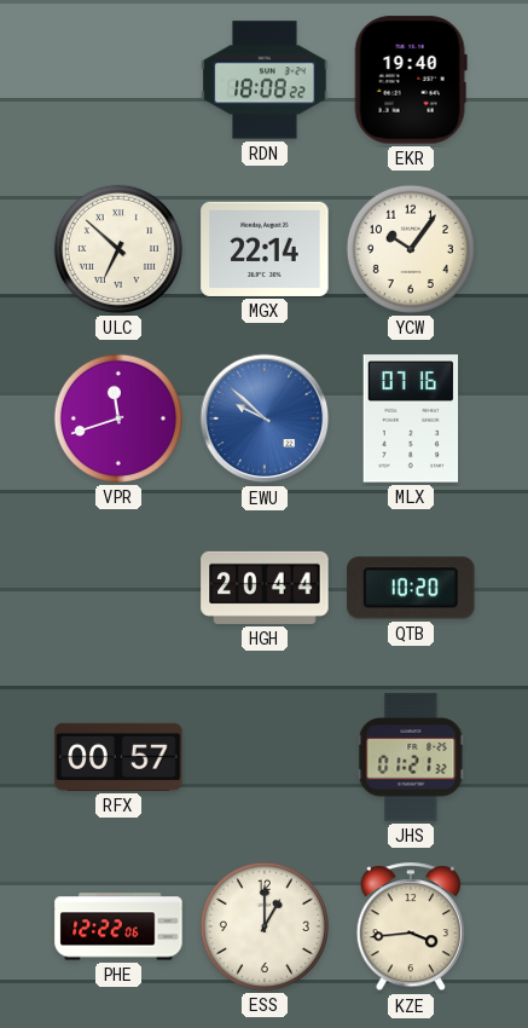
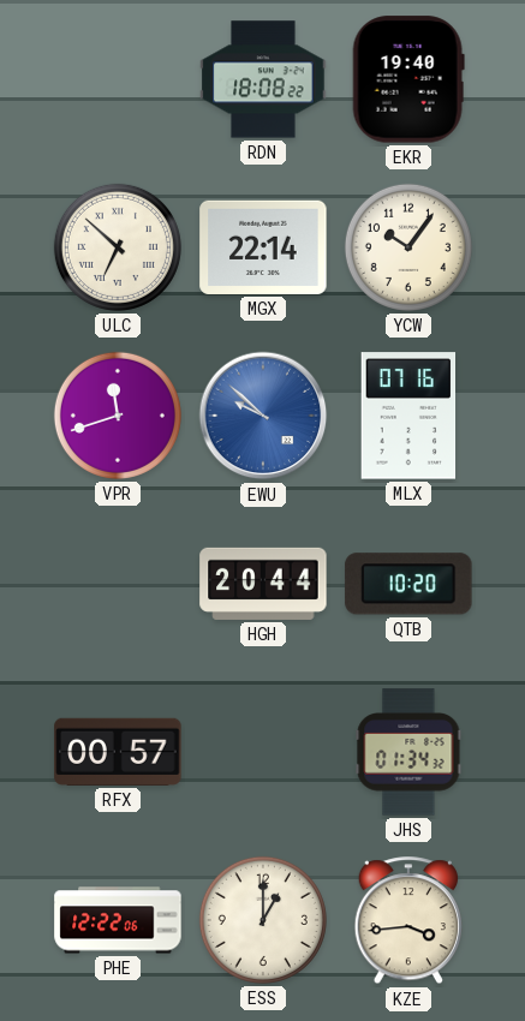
JHS: 01:21 -> 01:34
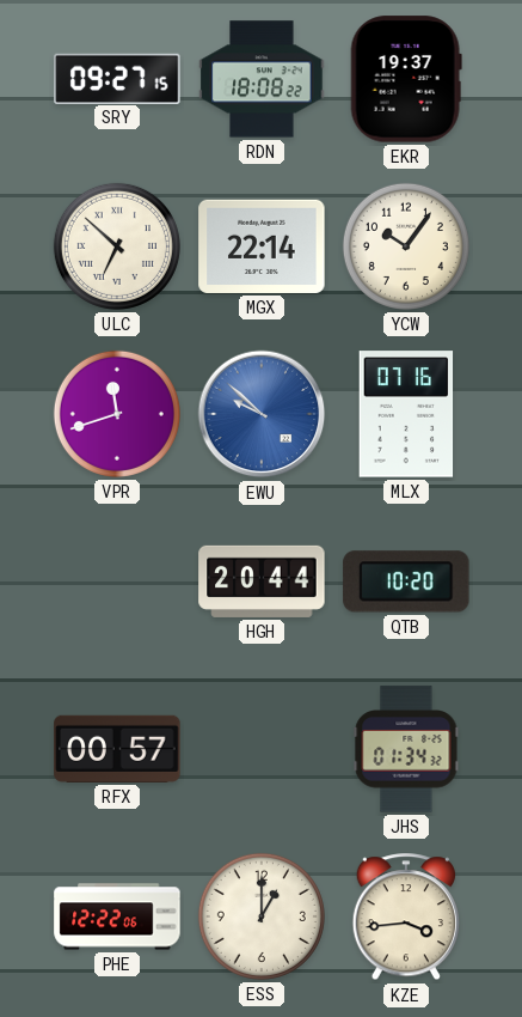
SRY: none -> 09:27
EKR: 19:40 -> 19:37
